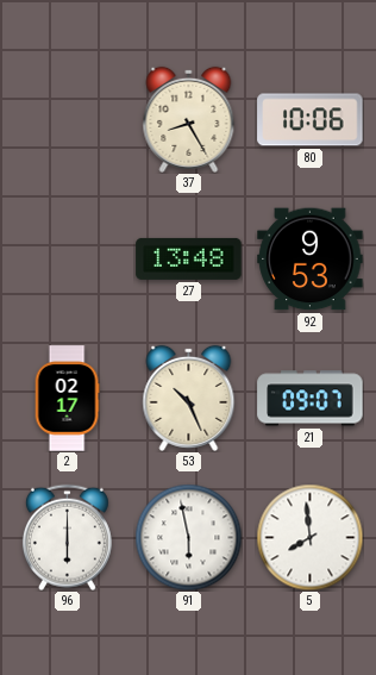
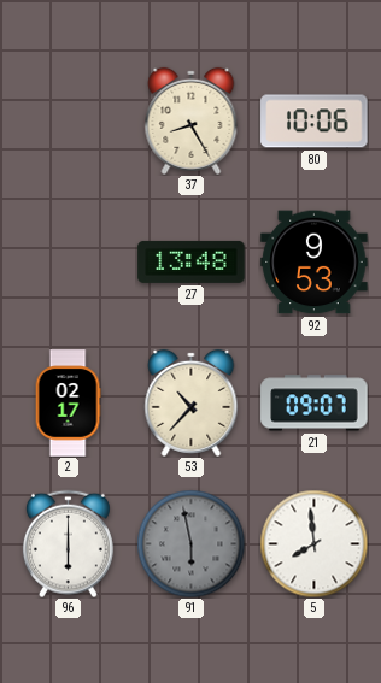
53: 10:26 -> 10:37
91 dial: white -> grey
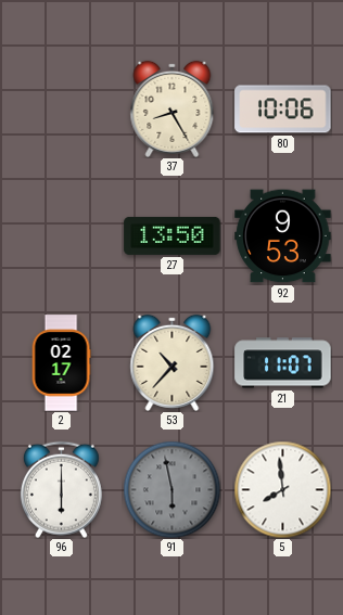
27: 13:48 -> 13:50
21: 09:07 -> 11:07
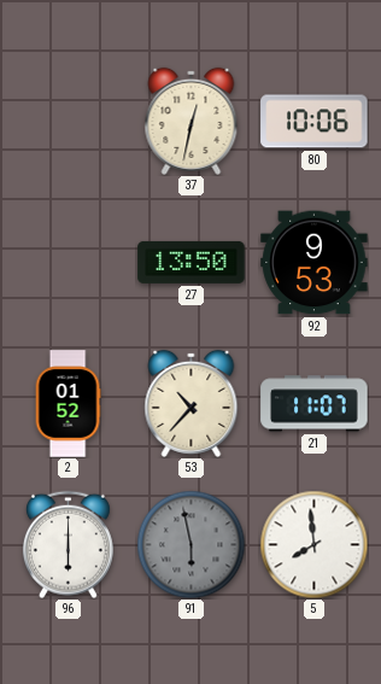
37: 8:25 -> 12:32
2: 02:17 -> 01:52
